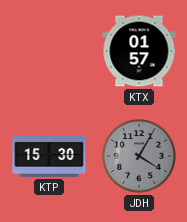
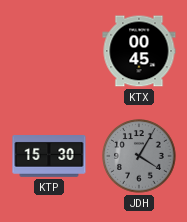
KTX: 01:57 -> 00:45
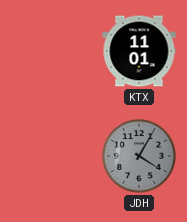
KTX: 00:45 -> 11:01
KTP: 15:30 -> none
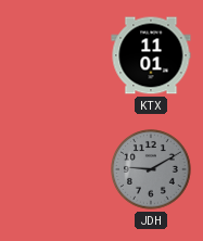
JDH: 4:05 -> 9:10
